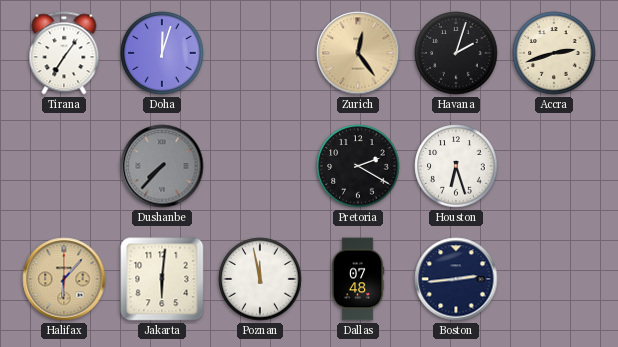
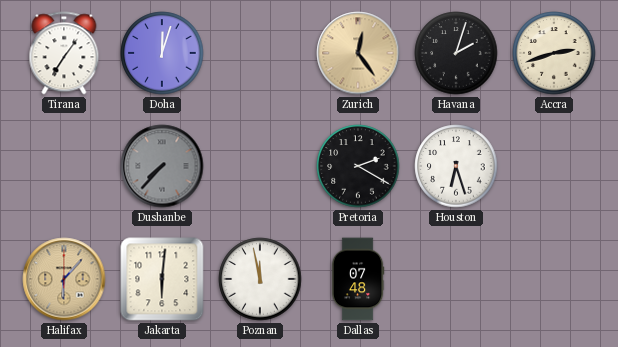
Boston: 2:44 -> none
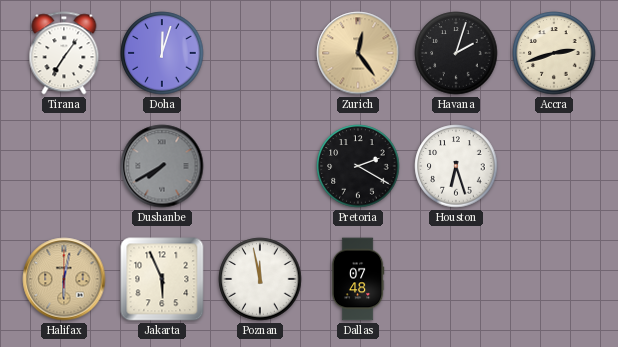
Dushanbe: 7:37 -> 7:40
Halifax: 6:07 -> 6:02
Jakarta: 6:01 -> 5:56
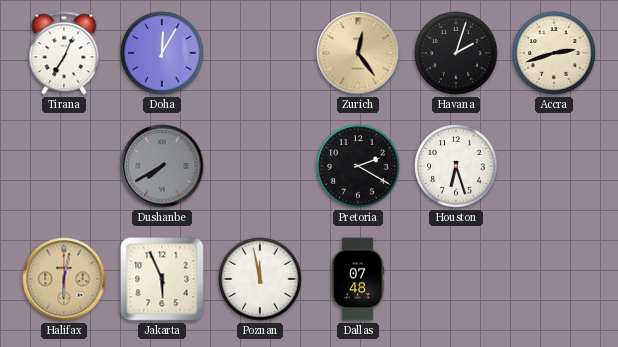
Tirana: 7:06 -> 7:04
Doha: 12:03 -> 12:05
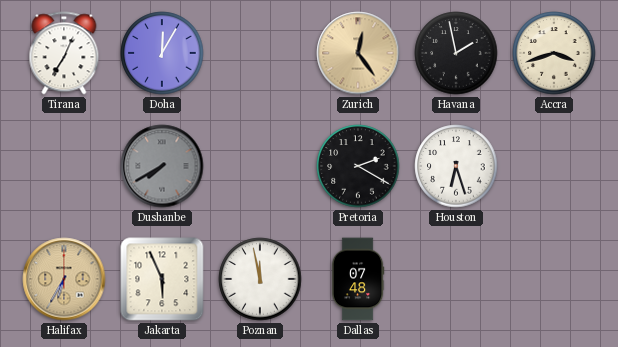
Havana: 2:03 -> 1:58
Accra: 2:42 -> 3:42
Halifax: 6:02 -> 6:35
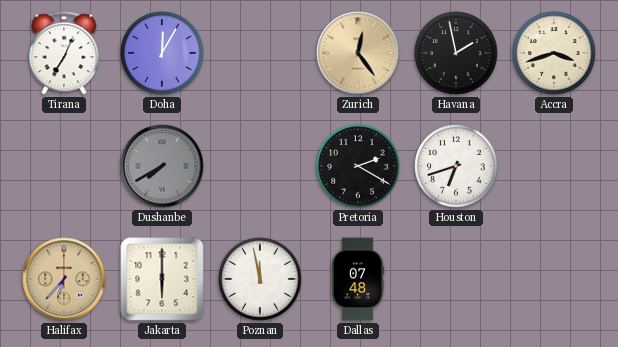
Houston: 6:27 -> 6:42
Halifax: 6:35 -> 6:37
Jakarta: 5:56 -> 6:00
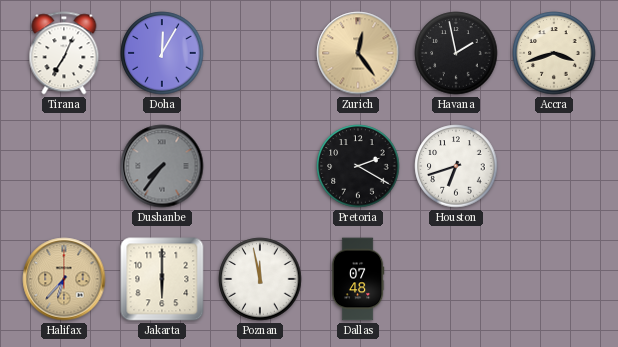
Dushanbe: 7:40 -> 7:36
